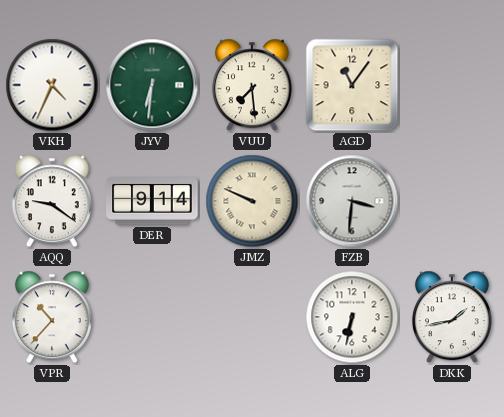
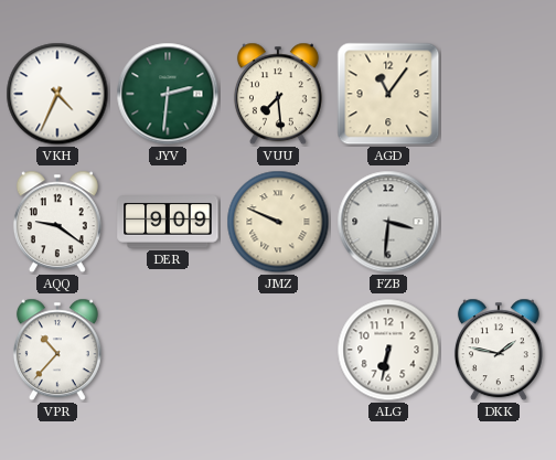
JYV: 6:31 -> 2:31
DER: 9:14 -> 9:09
DKK: 1:43 -> 1:47
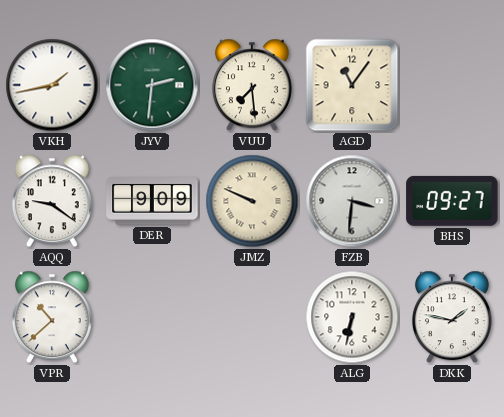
VKH: 4:34 -> 1:43
BHS: none -> 09:27
VPR: 10:37 -> 10:38
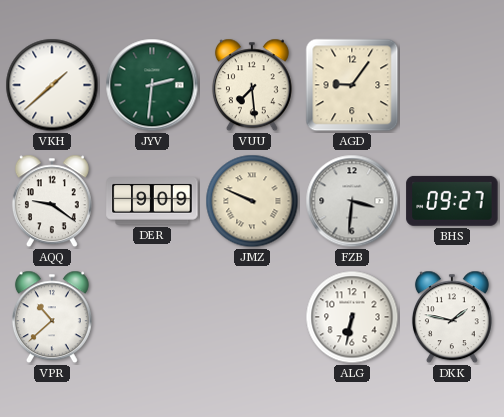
VKH: 1:43 -> 1:38
AGD: 11:06 -> 9:06
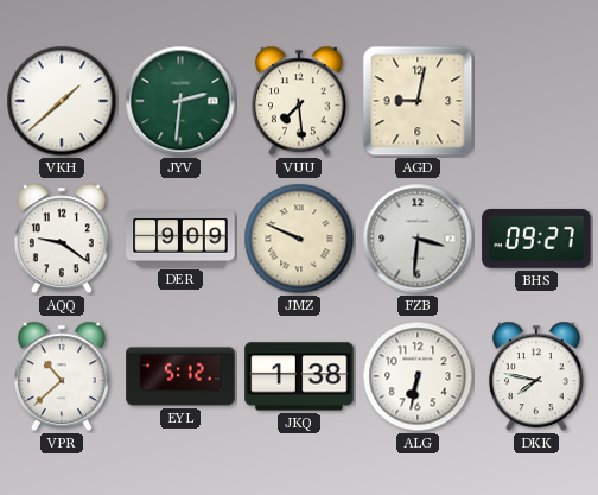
AGD: 9:06 -> 9:02
EYL: none -> 5:12
JKQ: none -> 1:38
DKK: 1:47 -> 7:47
